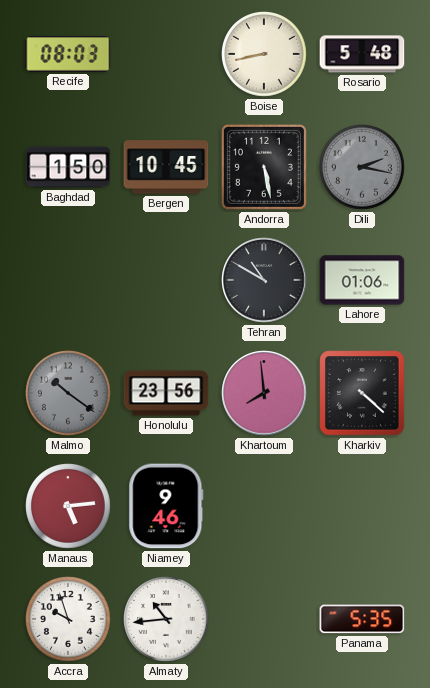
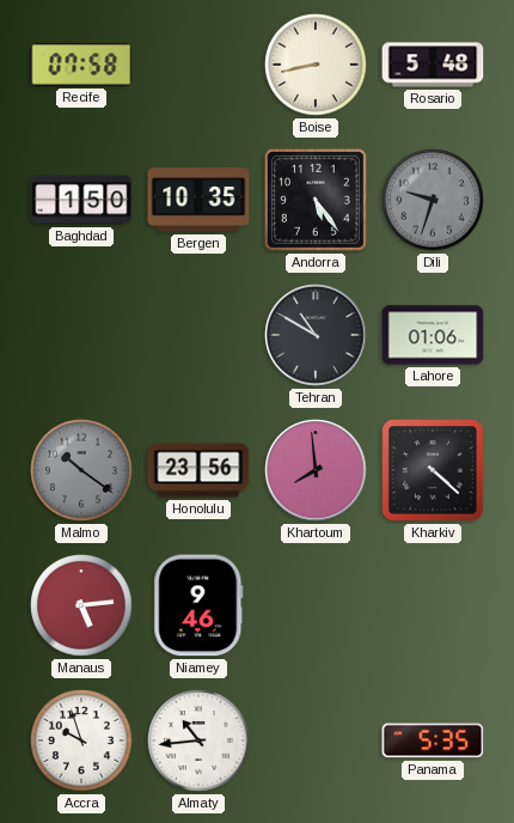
Recife: 08:03 -> 07:58
Bergen: 10:45 -> 10:35
Andorra: 5:28 -> 5:24
Dili: 2:17 -> 9:33
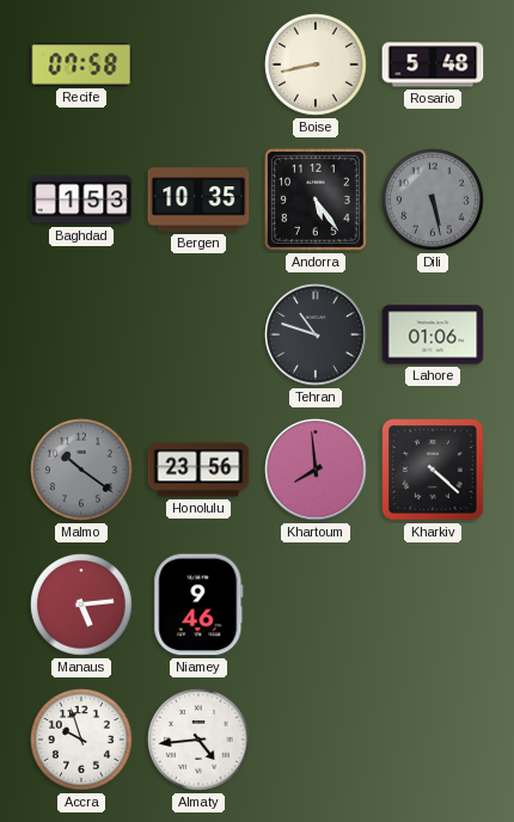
Baghdad: 1:50 -> 1:53
Dili: 9:33 -> 5:28
Tehran: 10:50 -> 10:48
Almaty: 10:44 -> 4:44
Panama: 5:35 -> none
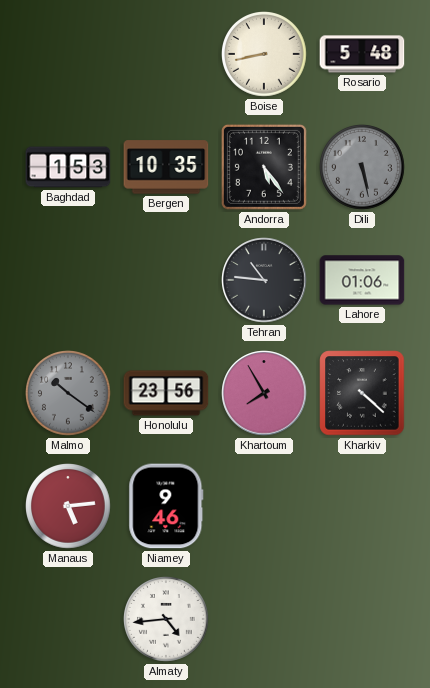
Recife: 07:58 -> none
Tehran: 10:48 -> 10:46
Khartoum: 7:59 -> 7:55
Accra: 9:57 -> none
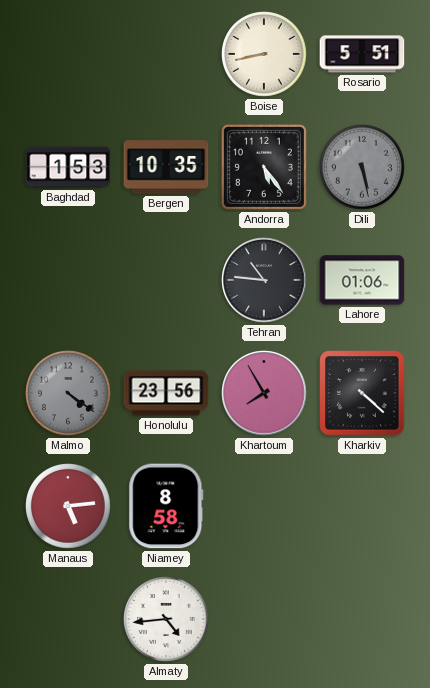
Rosario: 5:48 -> 5:51
Malmo: 10:21 -> 4:21
Niamey: 9:46 -> 8:58
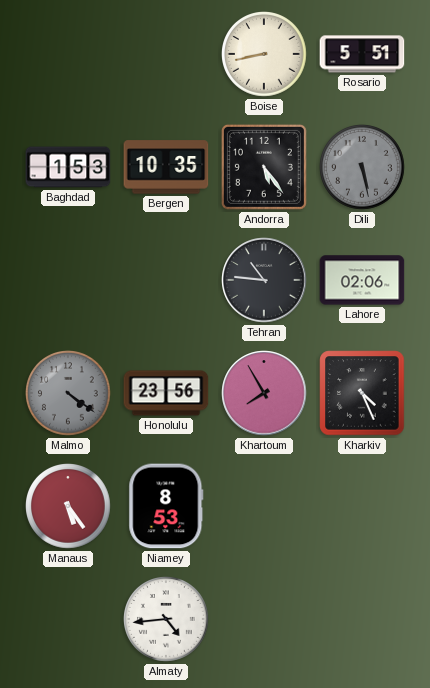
Lahore: 01:06 -> 02:06
Kharkiv: 4:22 -> 4:26
Manaus: 5:14 -> 5:24
Niamey: 8:58 -> 8:53
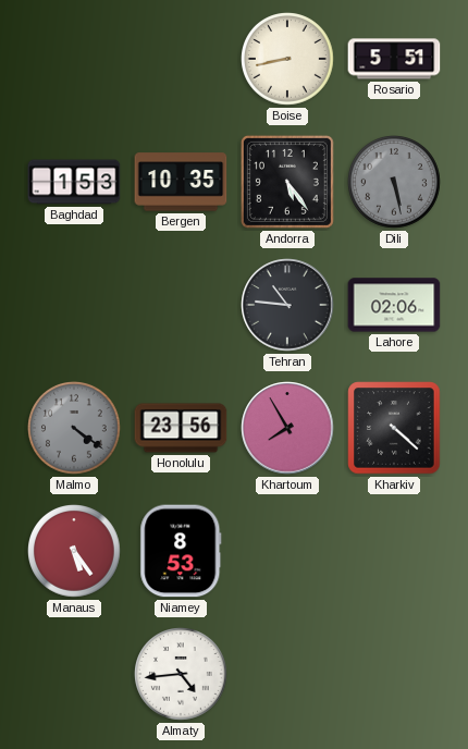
Kharkiv: 4:26 -> 4:22
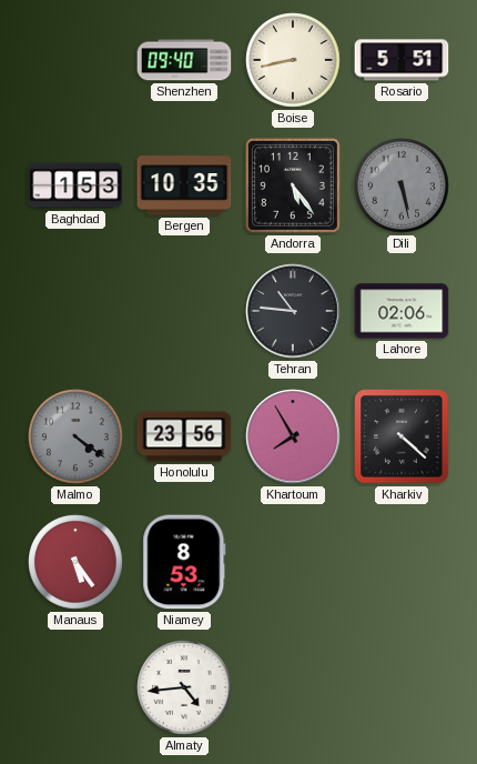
Shenzhen: none -> 09:40
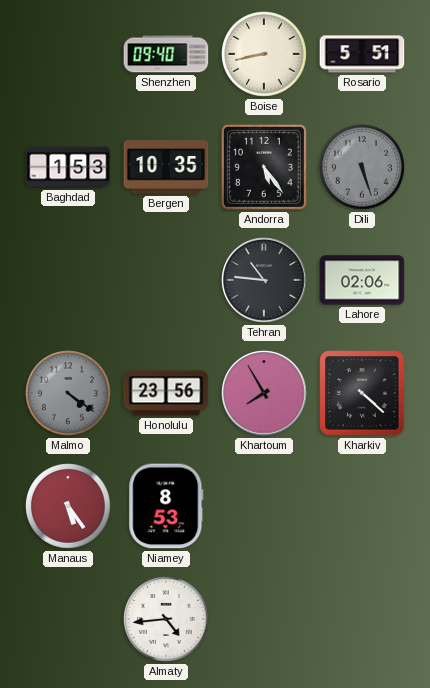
Dili: 5:28 -> 5:27
